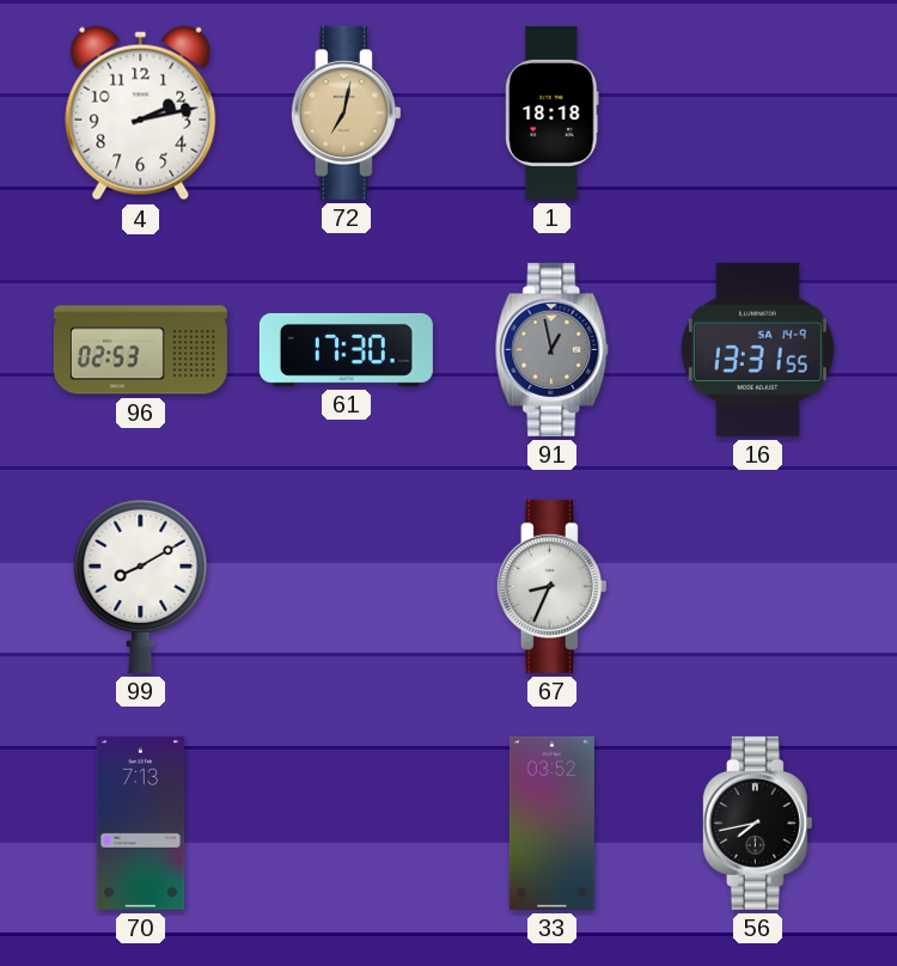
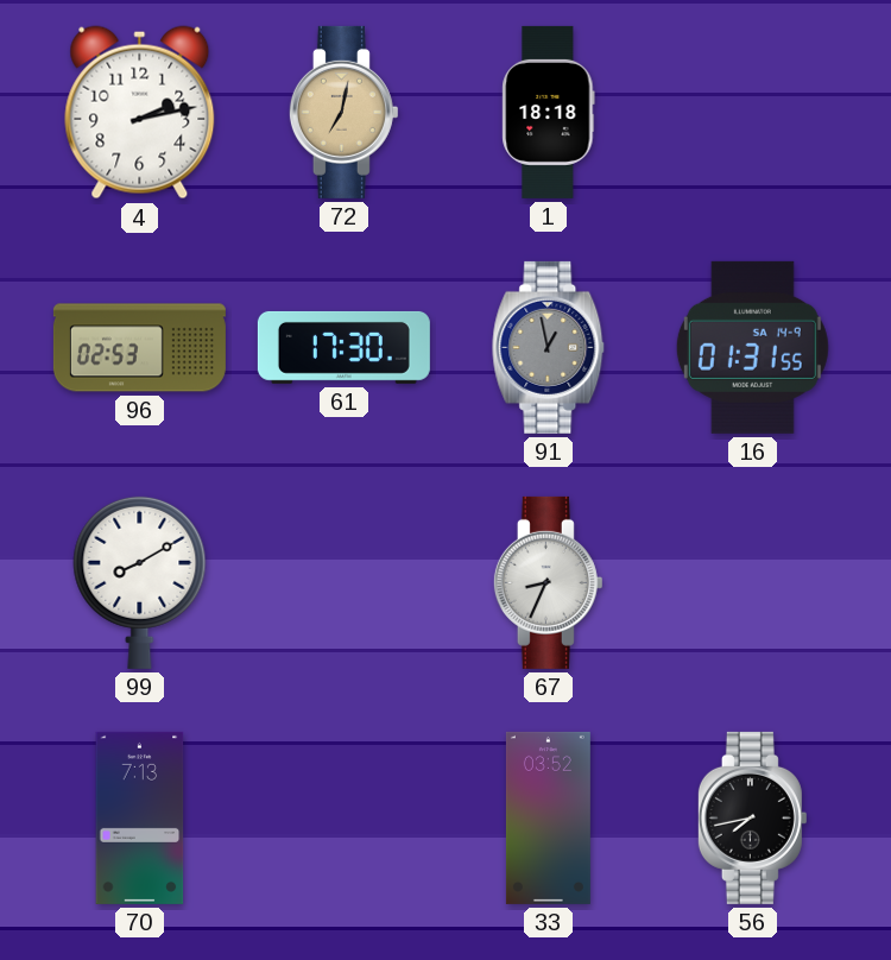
16: 13:31 -> 01:31
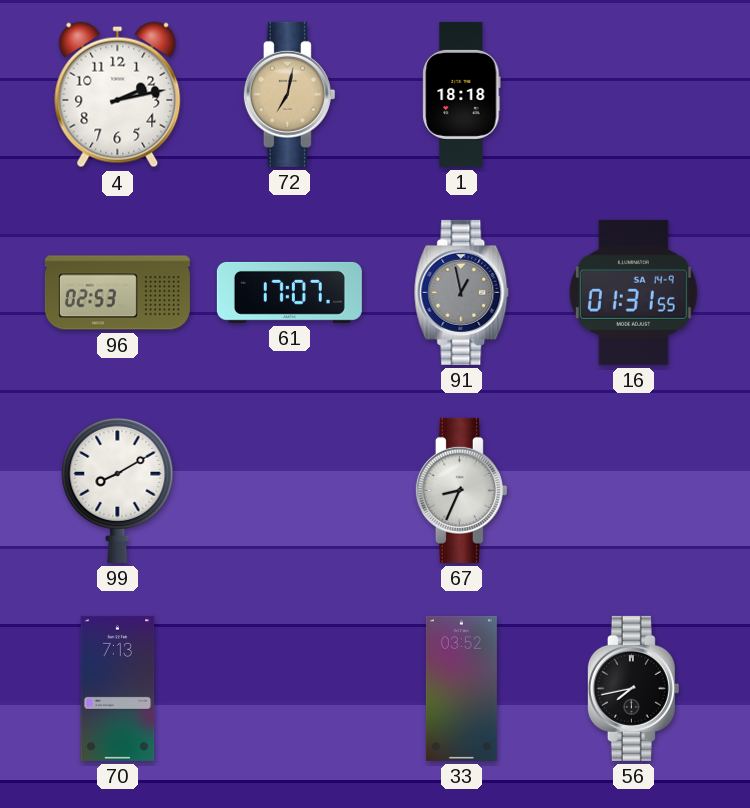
61: 17:30 -> 17:07
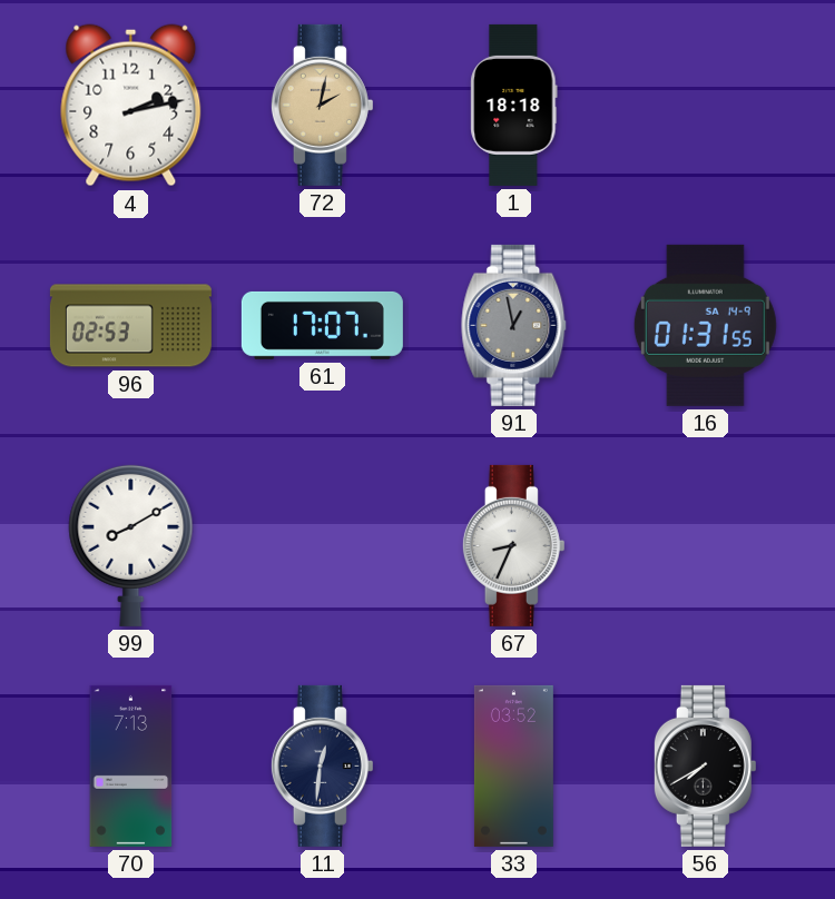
72: 7:02 -> 2:02
11: none -> 12:31
56: 7:43 -> 7:40
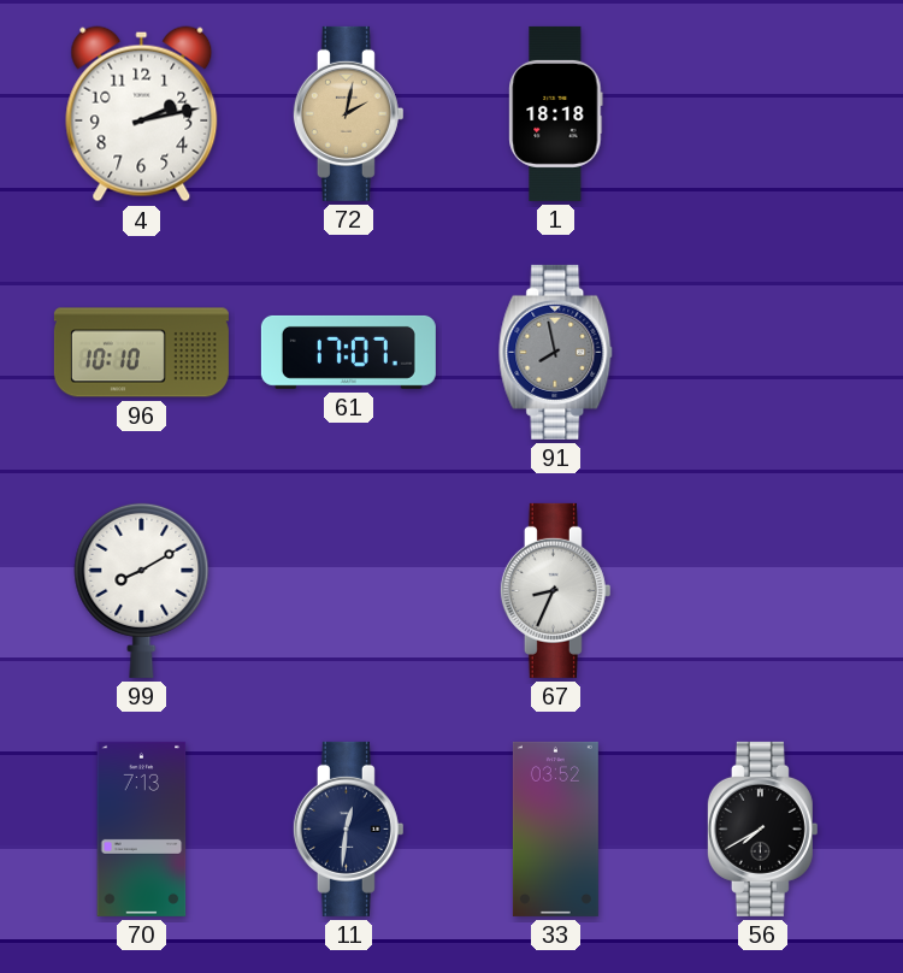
96: 02:53 -> 10:10
91: 12:58 -> 7:58
16: 01:31 -> none
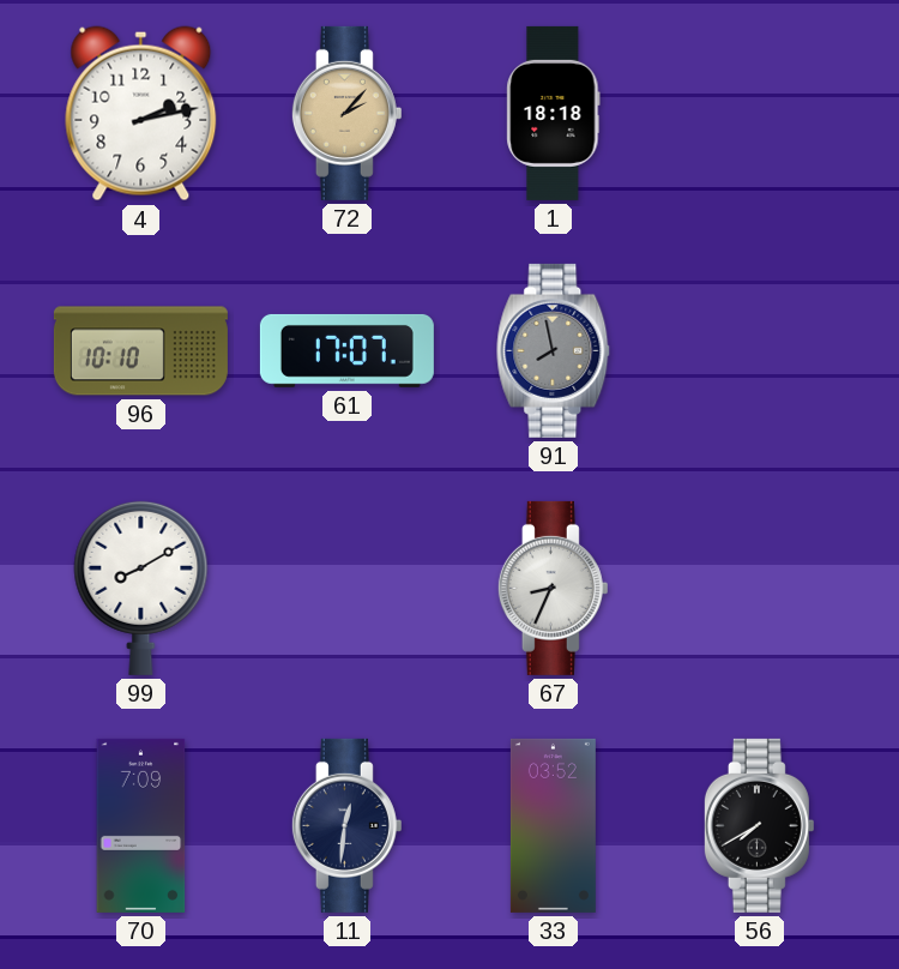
72: 2:02 -> 2:07
70: 7:13 -> 7:09
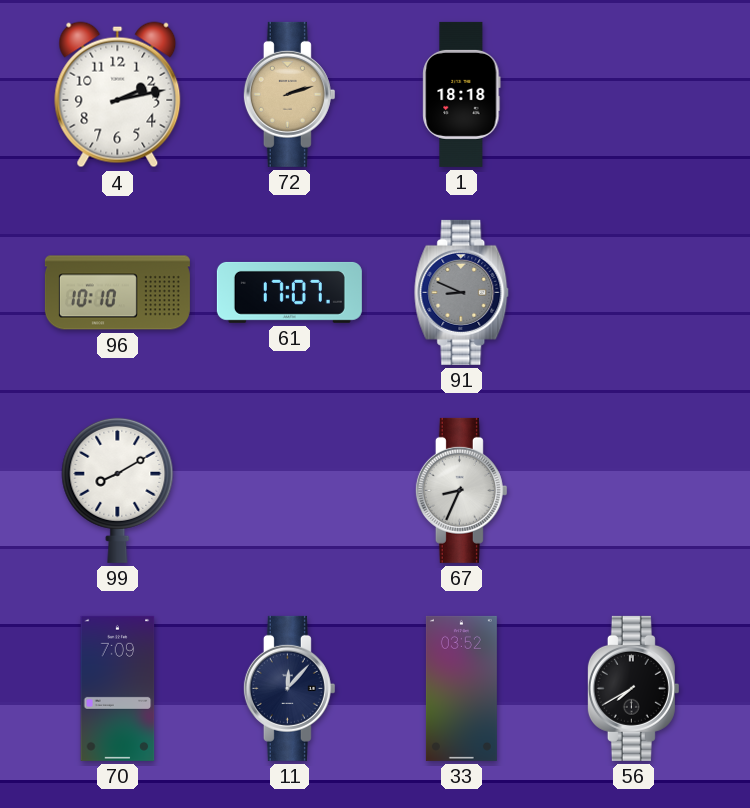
72: 2:07 -> 2:12
91: 7:58 -> 8:49
11: 12:31 -> 12:07
